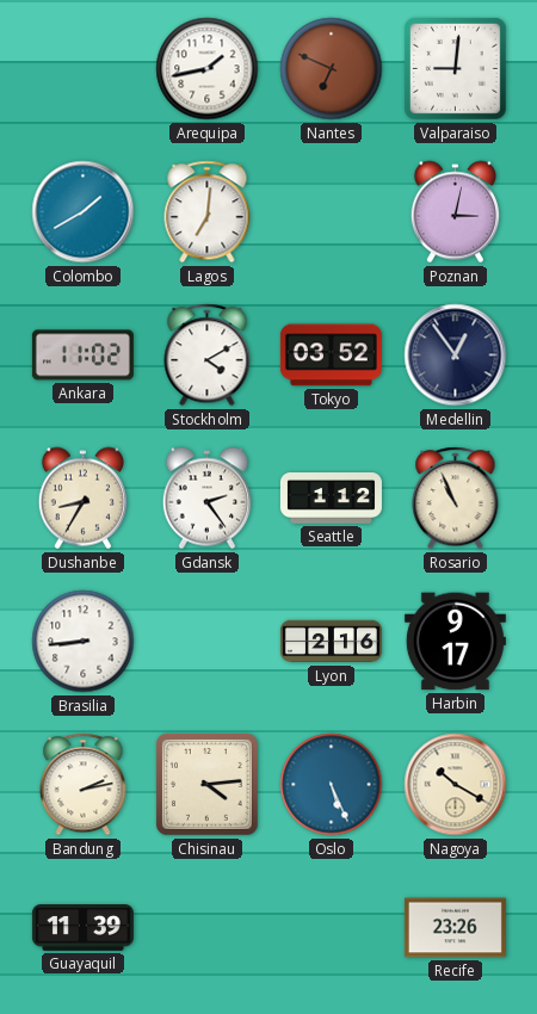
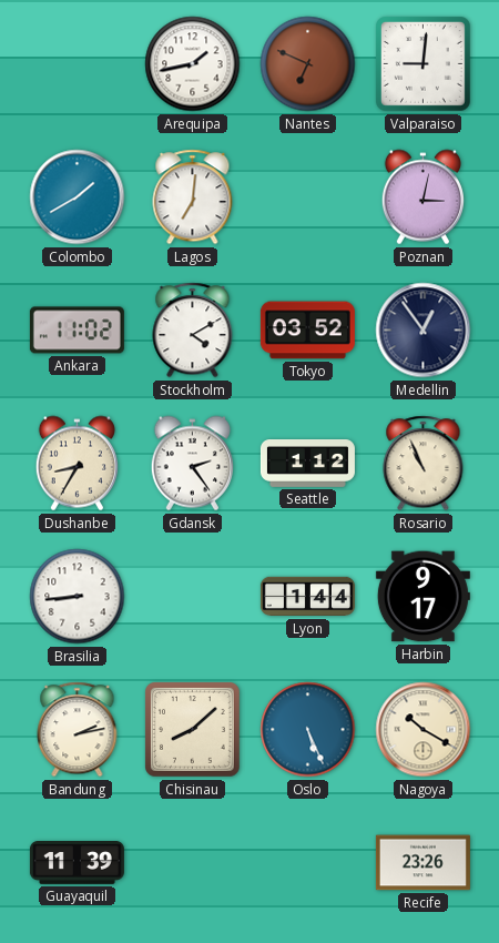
Lyon: 2:16 -> 1:44
Chisinau: 4:14 -> 8:08
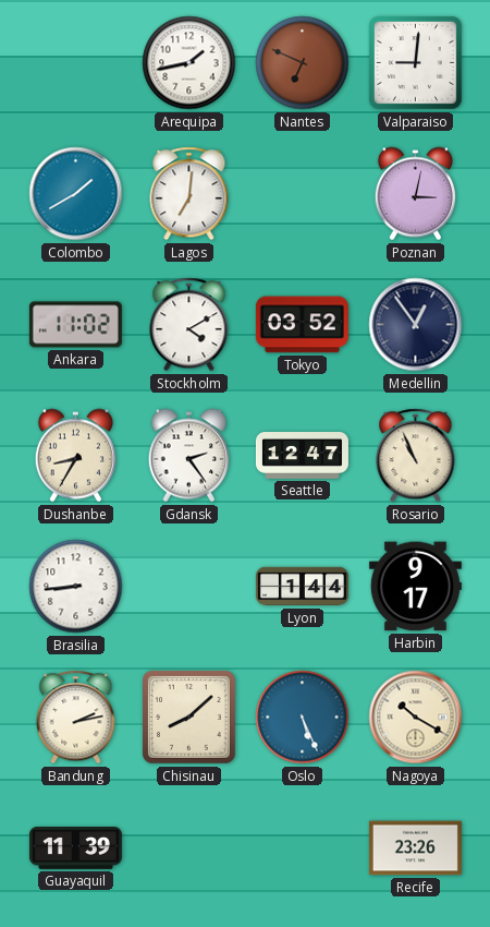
Seattle: 1:12 -> 12:47
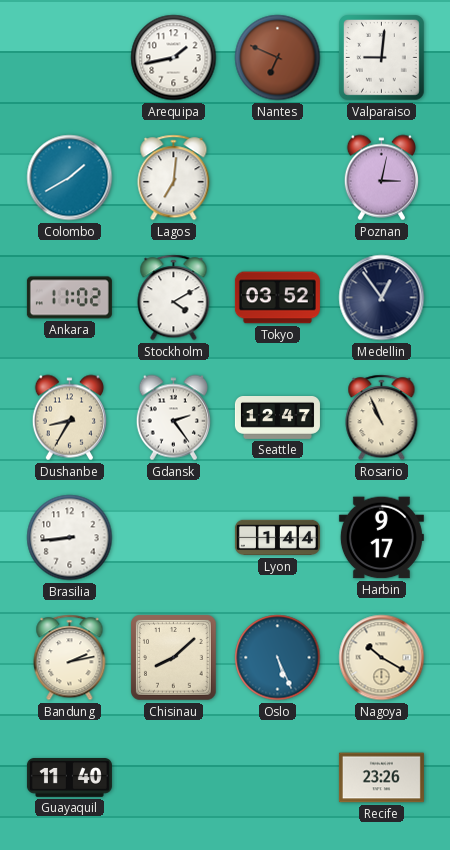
Guayaquil: 11:39 -> 11:40
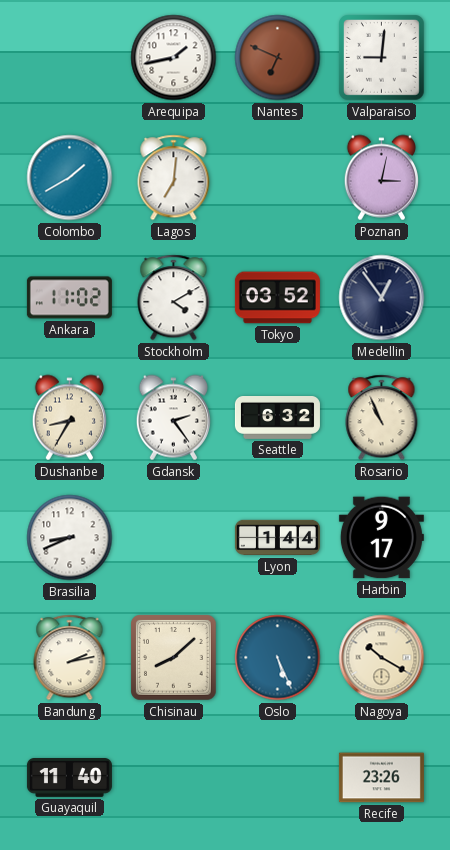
Seattle: 12:47 -> 6:32
Brasilia: 8:44 -> 8:41
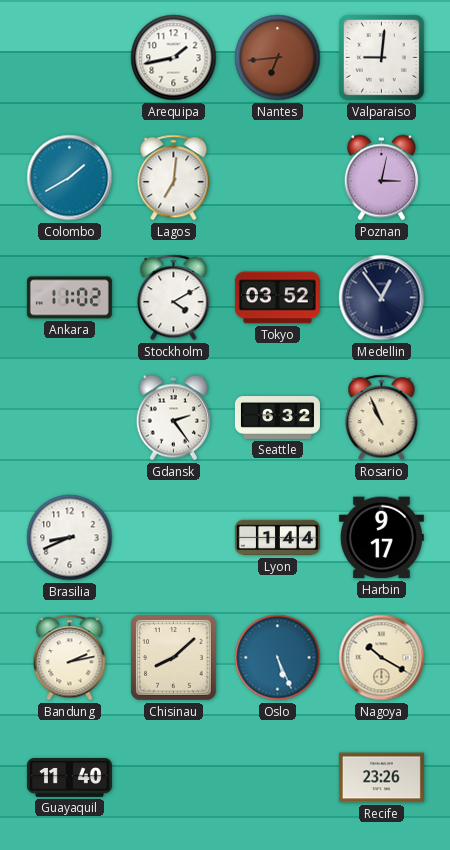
Nantes: 6:49 -> 6:44
Dushanbe: 8:35 -> none
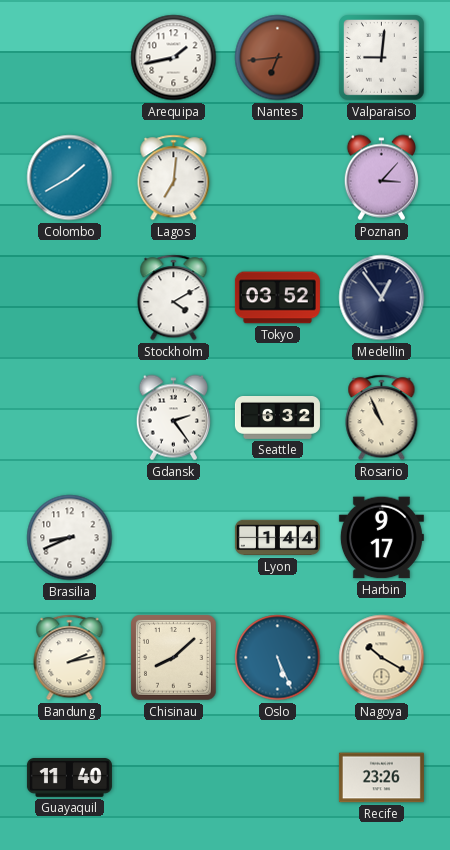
Poznan: 3:02 -> 3:07
Ankara: 11:02 -> none
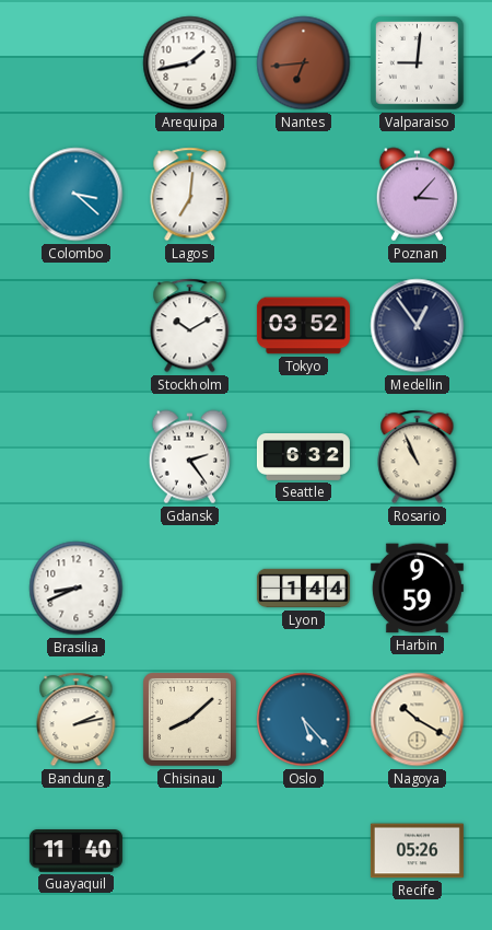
Colombo: 1:40 -> 3:22
Stockholm: 4:10 -> 10:10
Harbin: 9:17 -> 9:59
Oslo: 5:26 -> 5:23
Recife: 23:26 -> 05:26
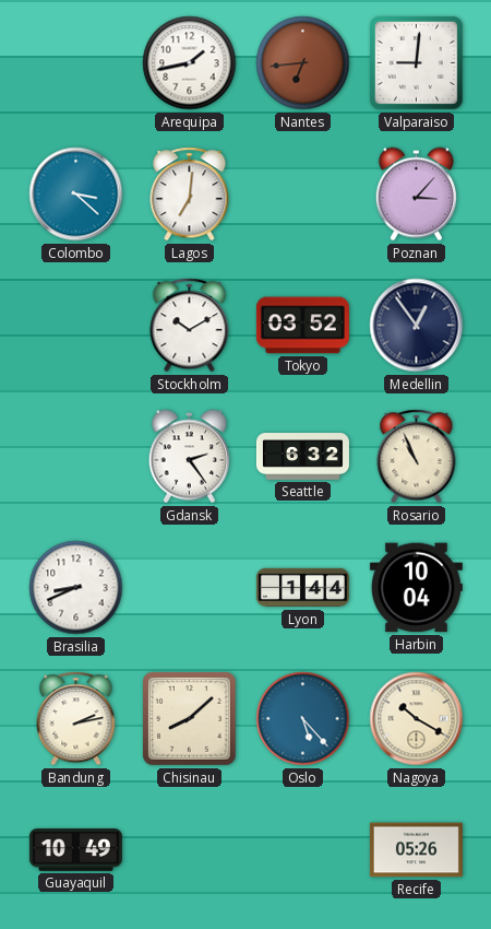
Harbin: 9:59 -> 10:04
Guayaquil: 11:40 -> 10:49
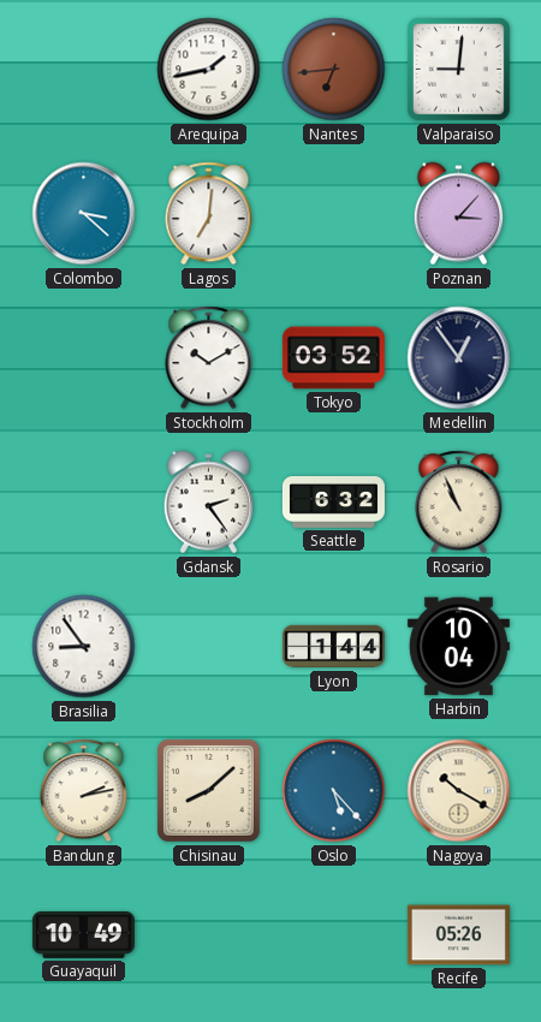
Brasilia: 8:41 -> 8:54
